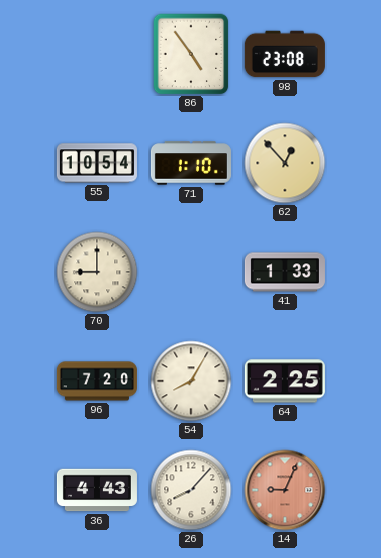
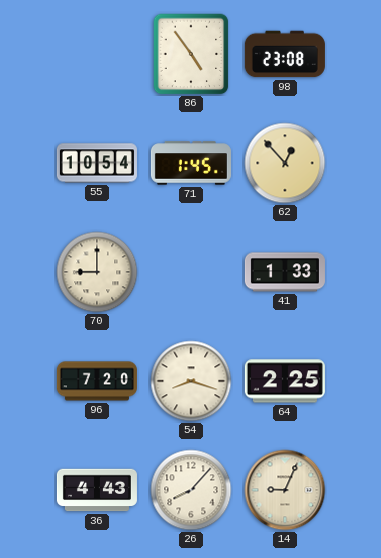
71: 1:10 -> 1:45
54: 8:05 -> 8:18
14 dial: salmon -> cream
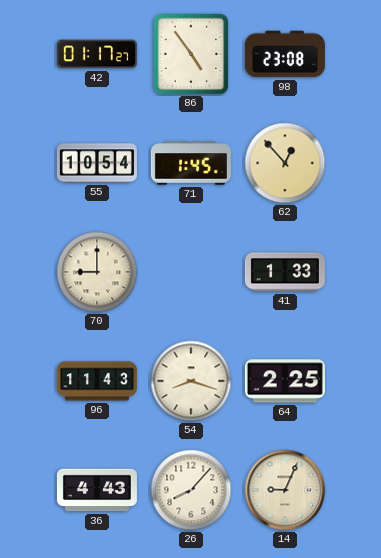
42: none -> 01:17
96: 7:20 -> 11:43
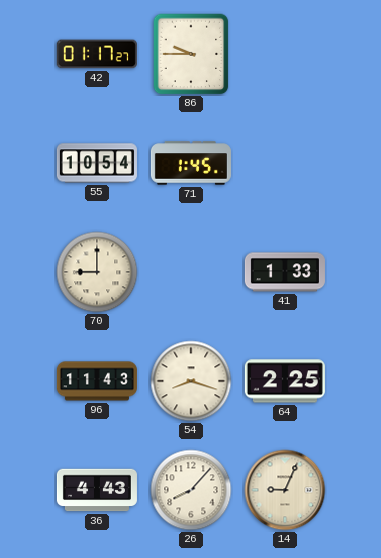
86: 4:54 -> 9:45
98: 23:08 -> none
62: 12:53 -> none
